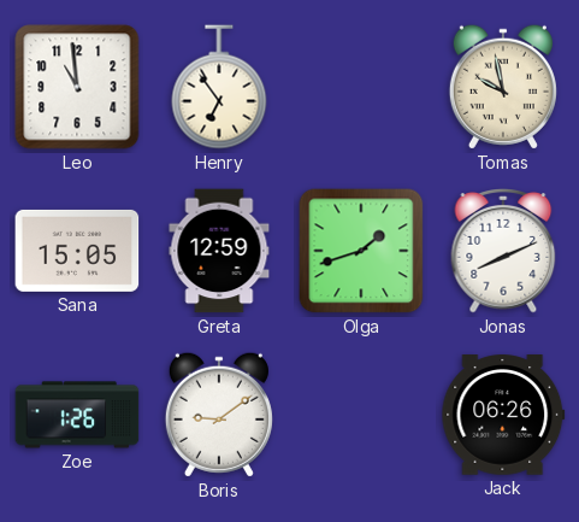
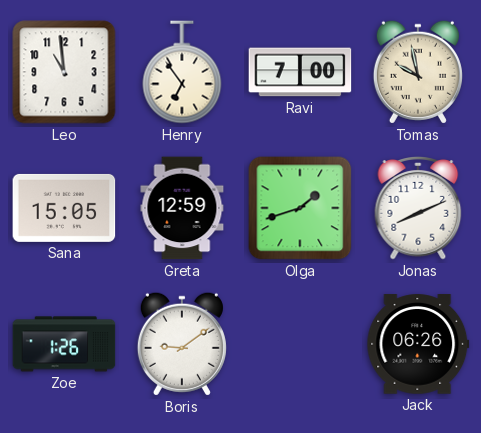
Ravi: none -> 7:00
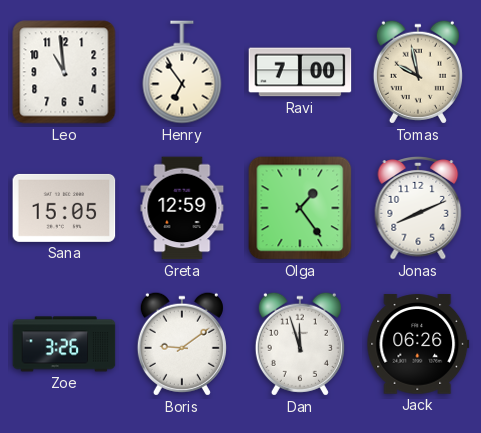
Olga: 1:42 -> 1:24
Zoe: 1:26 -> 3:26
Dan: none -> 11:57
